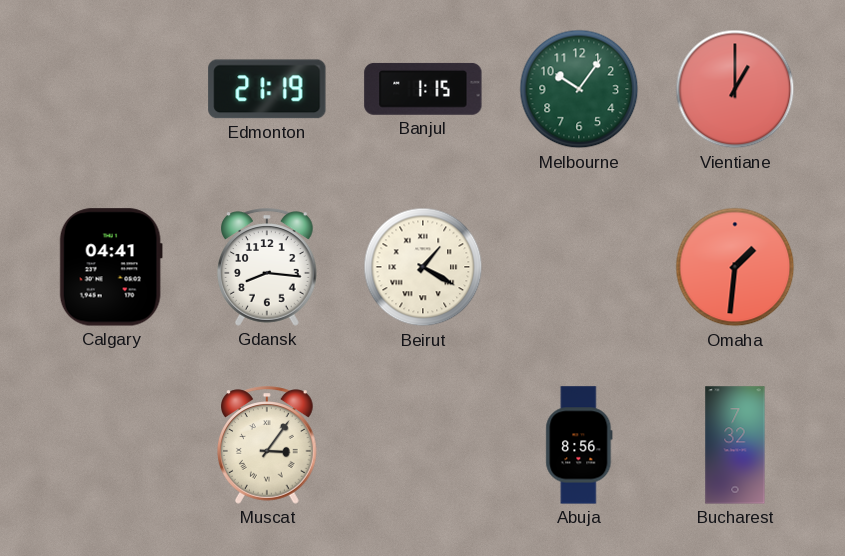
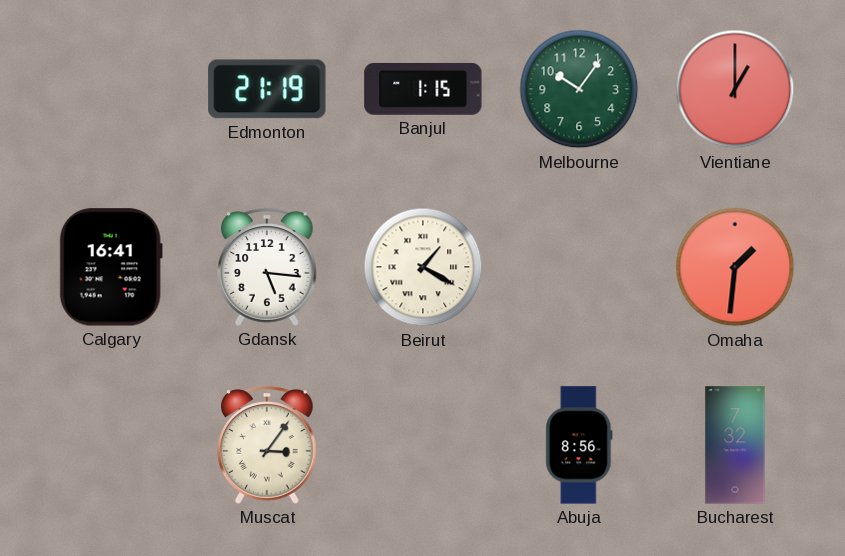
Calgary: 04:41 -> 16:41
Gdansk: 8:16 -> 5:16
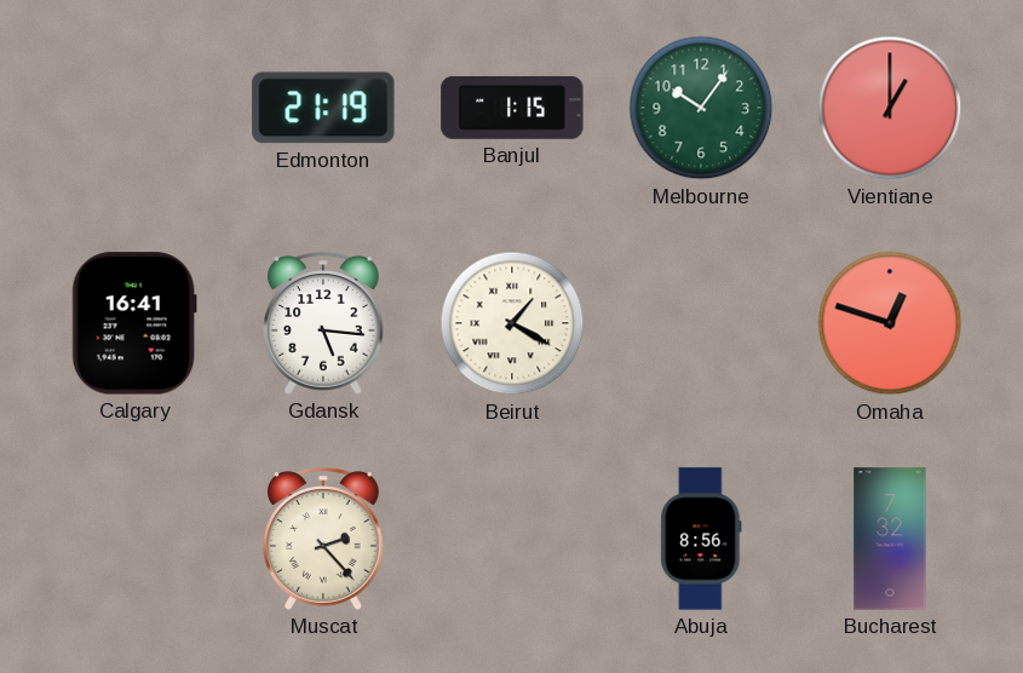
Omaha: 1:31 -> 12:48
Muscat: 3:06 -> 2:23
